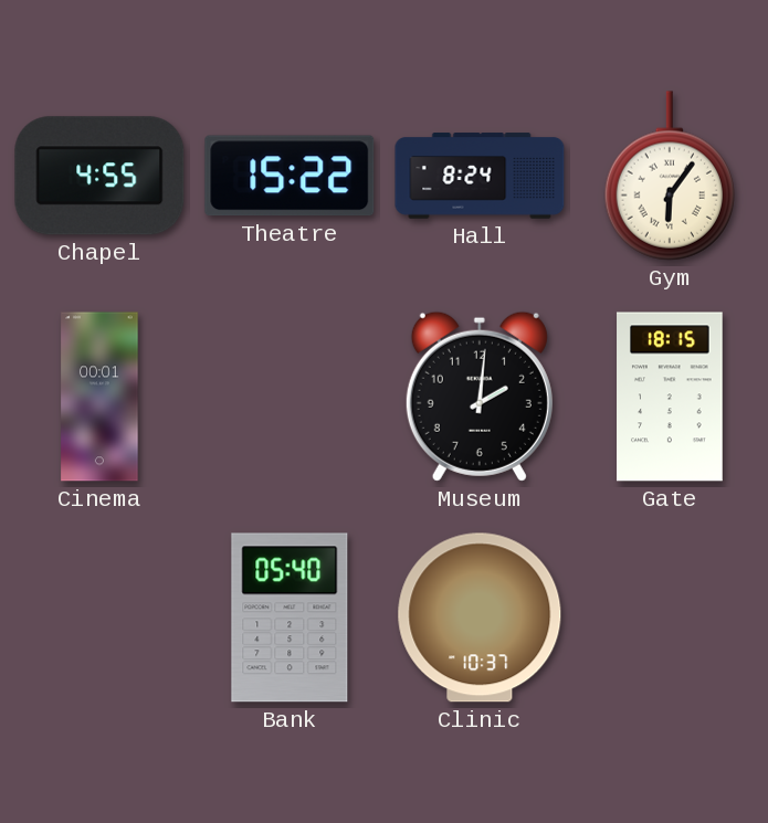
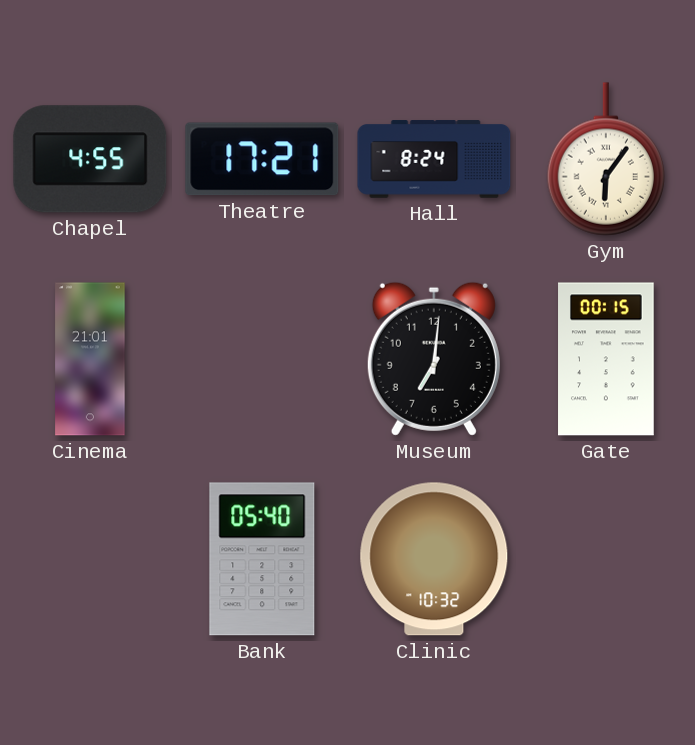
Theatre: 15:22 -> 17:21
Cinema: 00:01 -> 21:01
Museum: 2:01 -> 7:01
Gate: 18:15 -> 00:15
Clinic: 10:37 -> 10:32
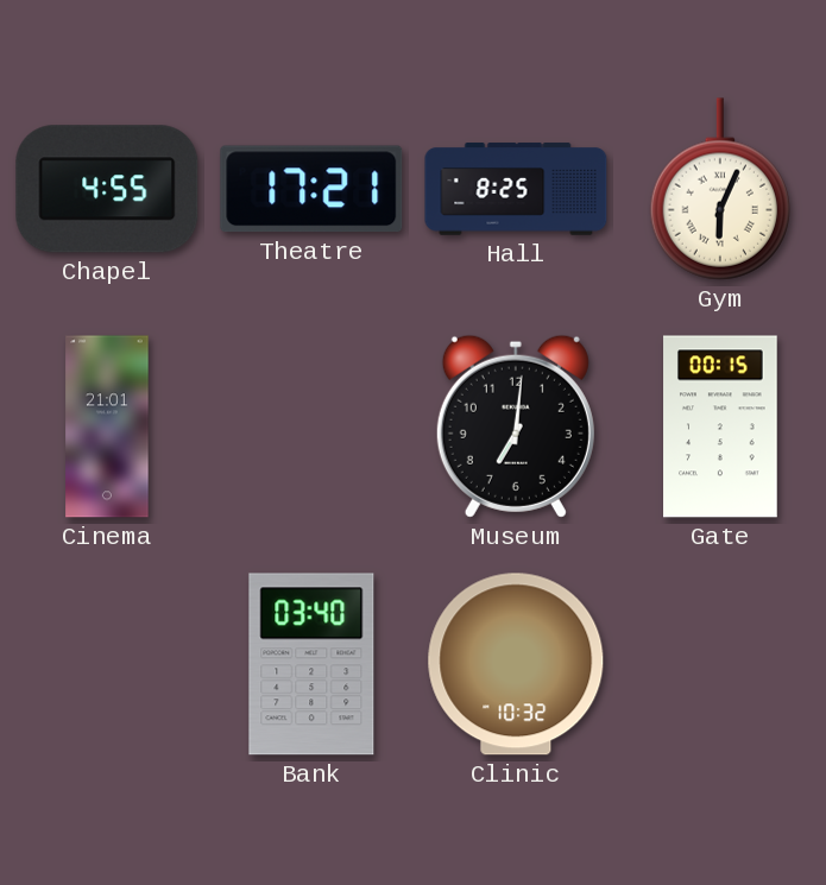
Hall: 8:24 -> 8:25
Gym: 6:06 -> 6:04
Bank: 05:40 -> 03:40
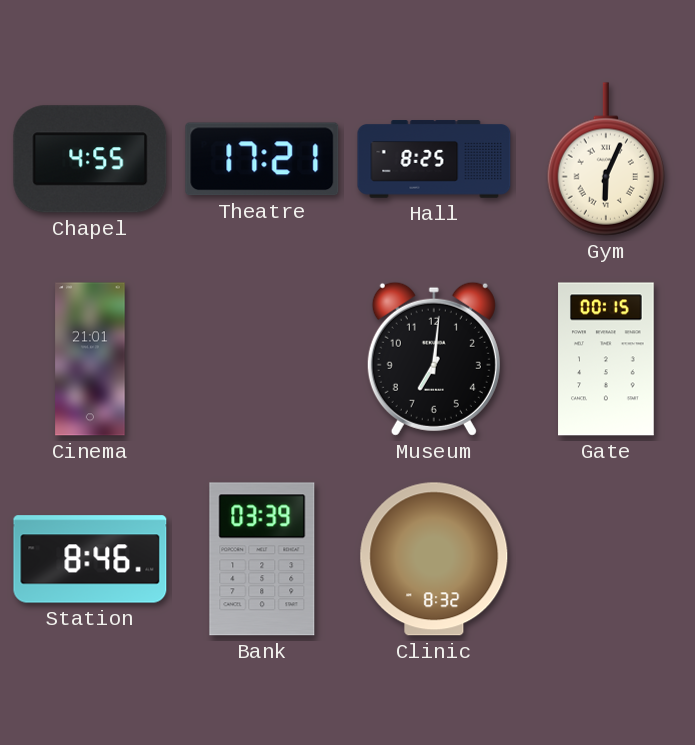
Station: none -> 8:46
Bank: 03:40 -> 03:39
Clinic: 10:32 -> 8:32
